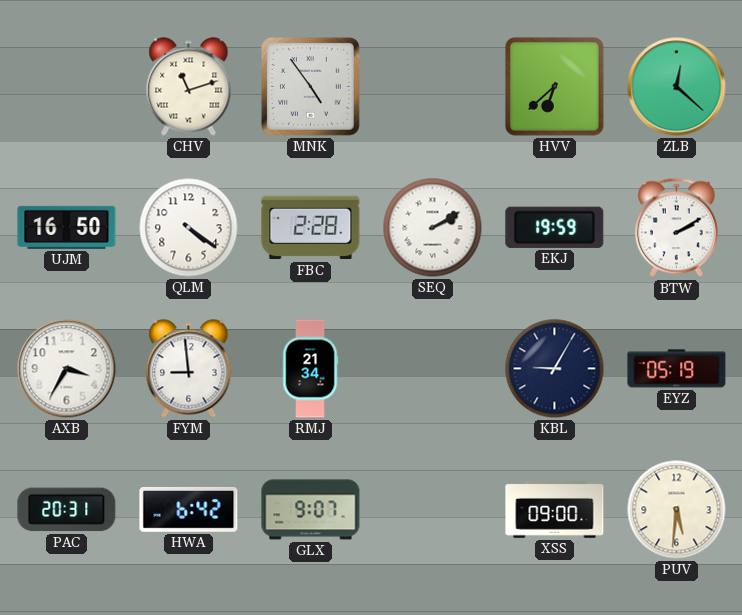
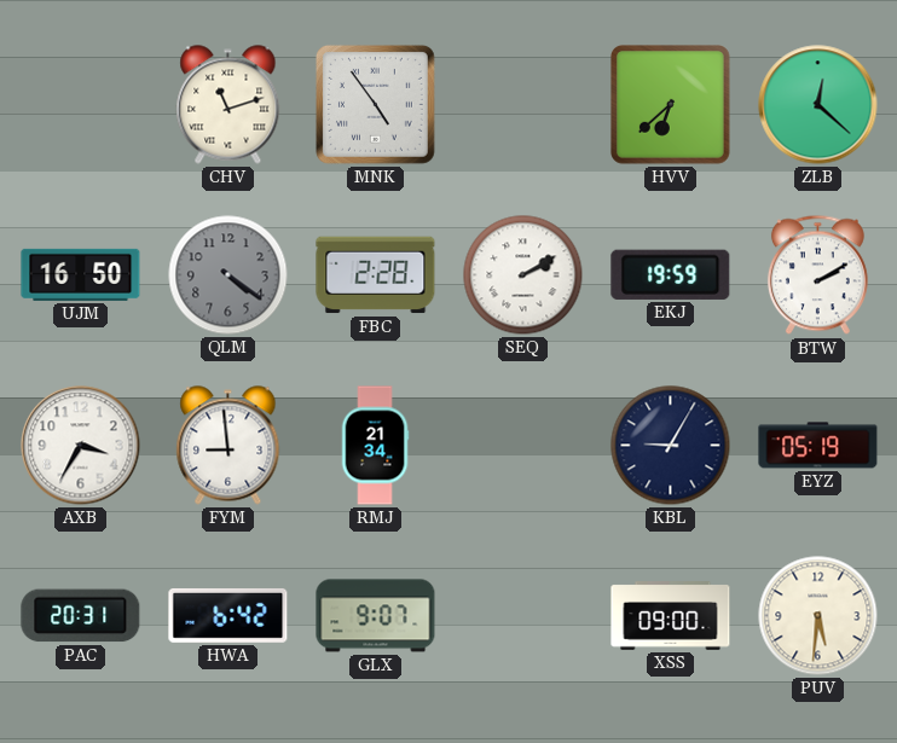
QLM dial: white -> grey
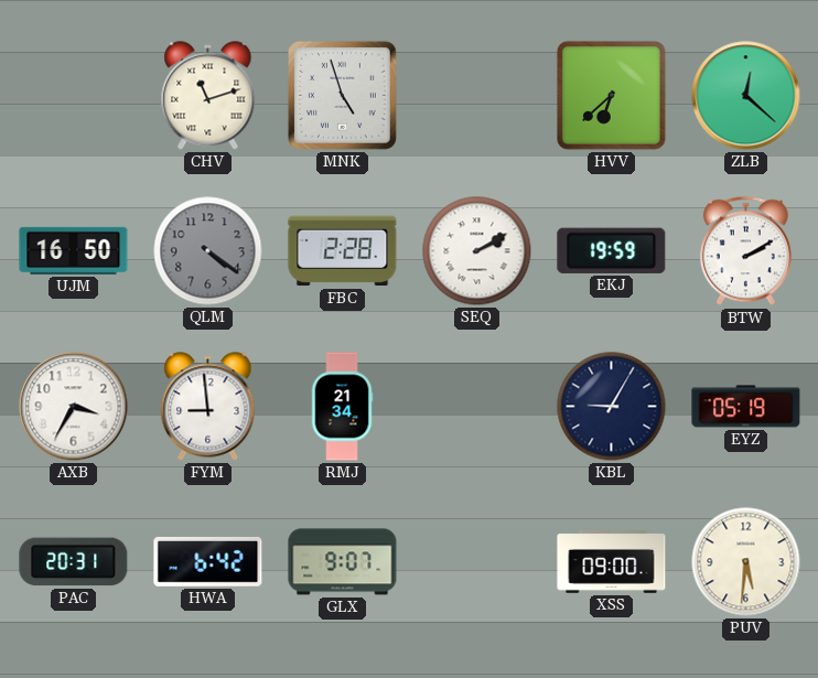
MNK: 4:54 -> 4:57
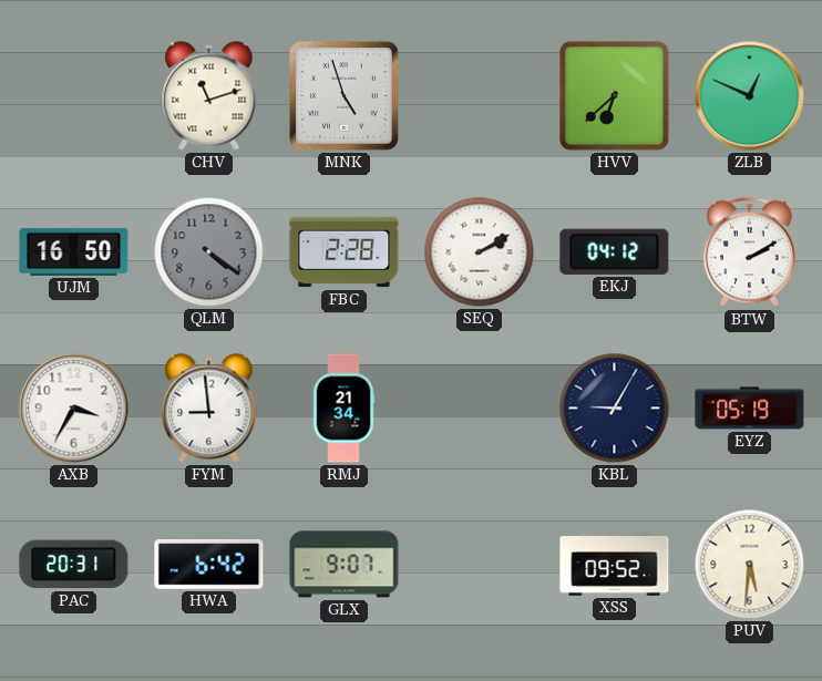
ZLB: 12:22 -> 12:49
EKJ: 19:59 -> 04:12
XSS: 09:00 -> 09:52
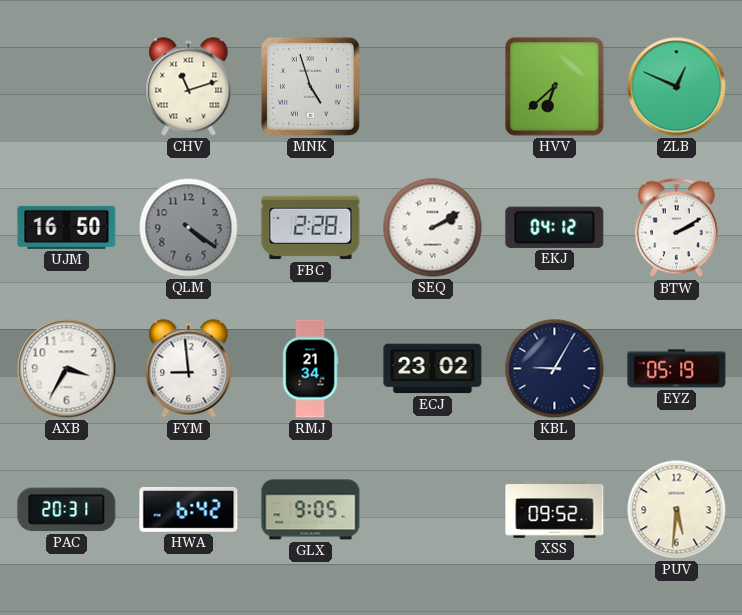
ECJ: none -> 23:02
GLX: 9:07 -> 9:05
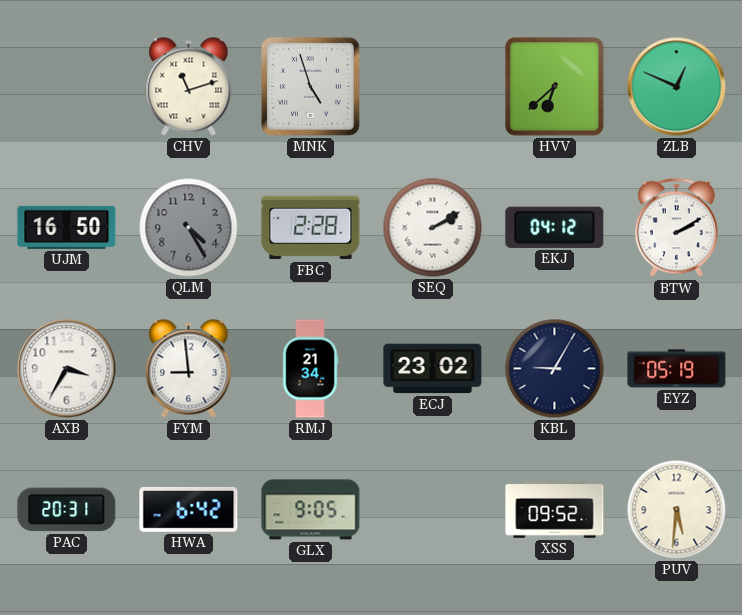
QLM: 4:21 -> 4:25
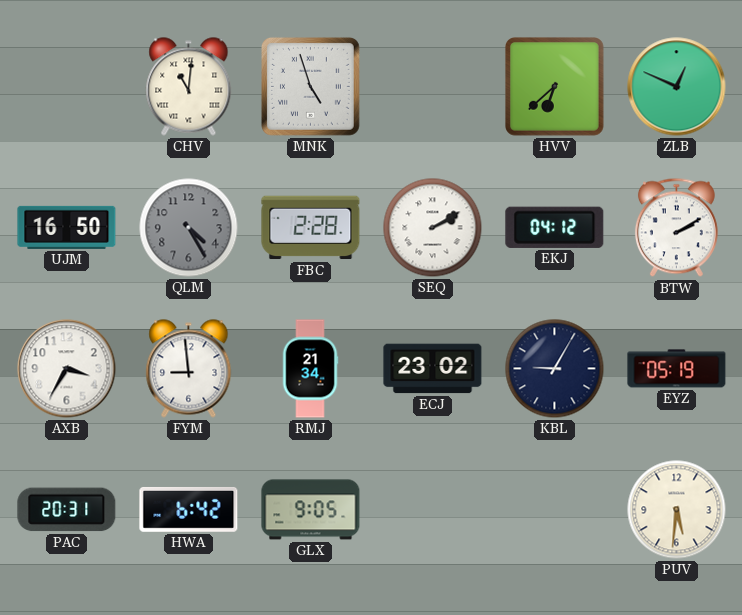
CHV: 11:12 -> 11:01
XSS: 09:52 -> none
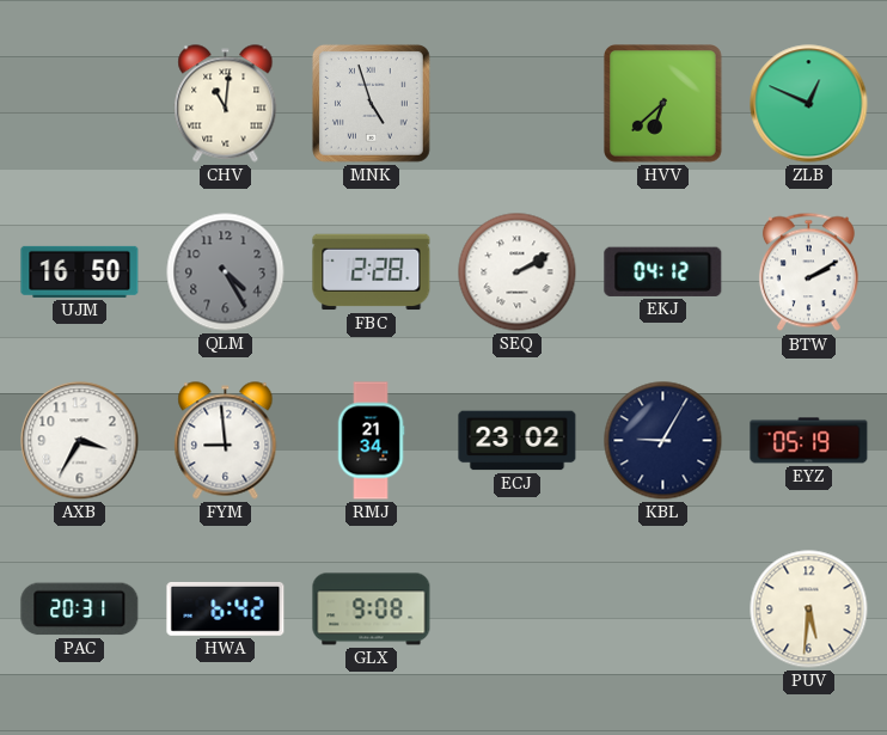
GLX: 9:05 -> 9:08
